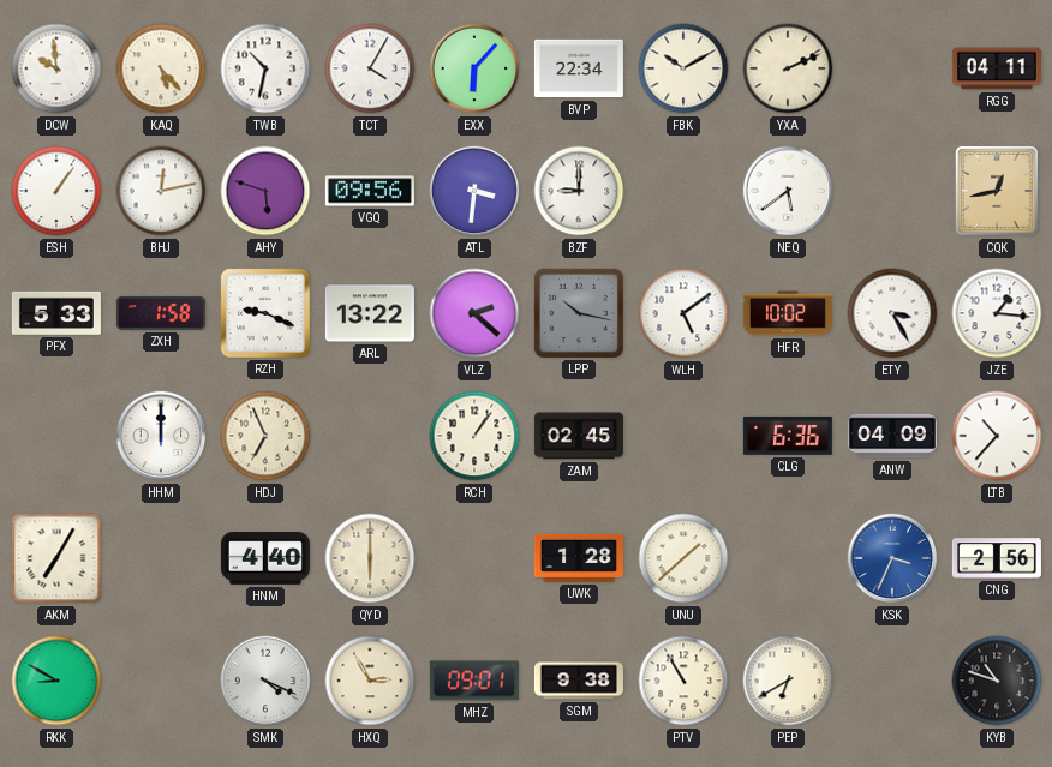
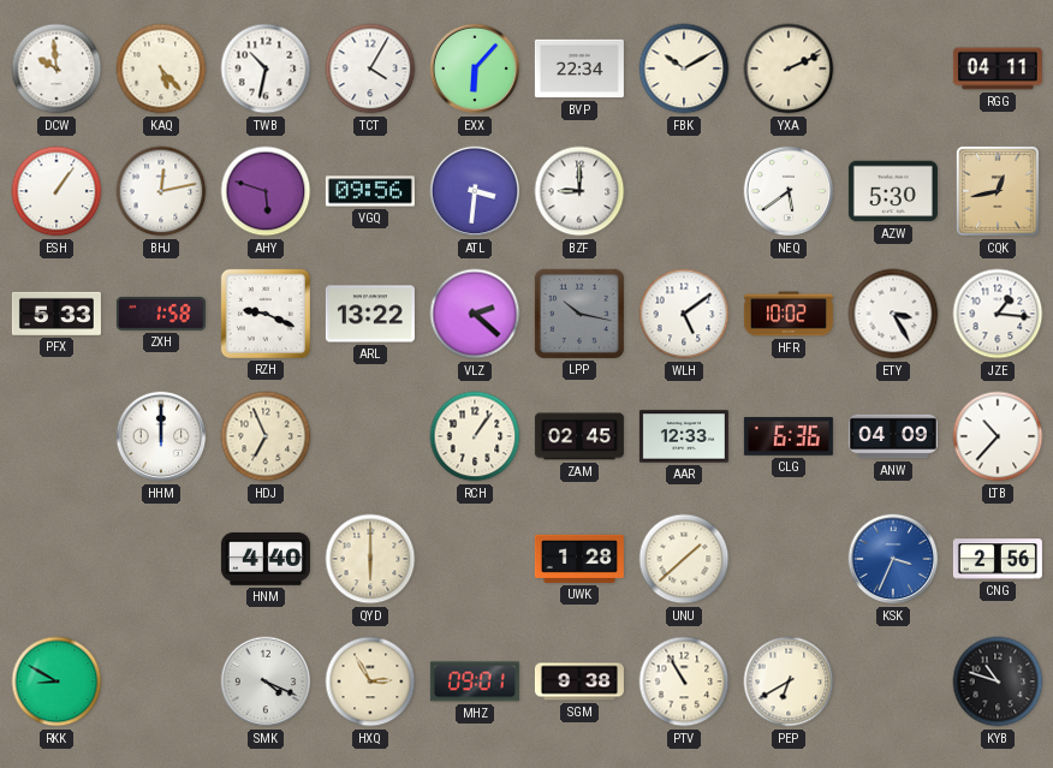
AZW: none -> 5:30
AAR: none -> 12:33
AKM: 7:05 -> none
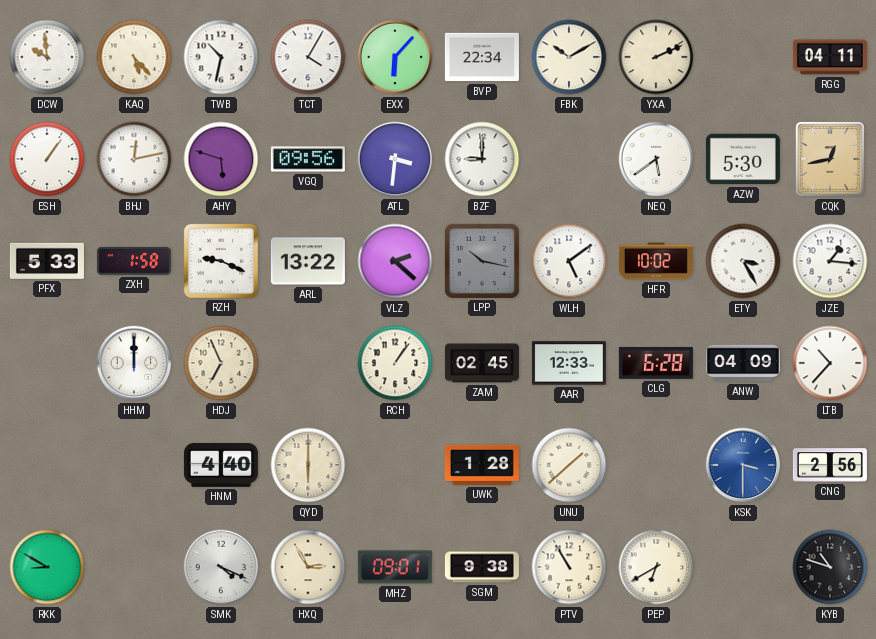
CLG: 6:36 -> 6:28
KSK: 3:34 -> 3:30
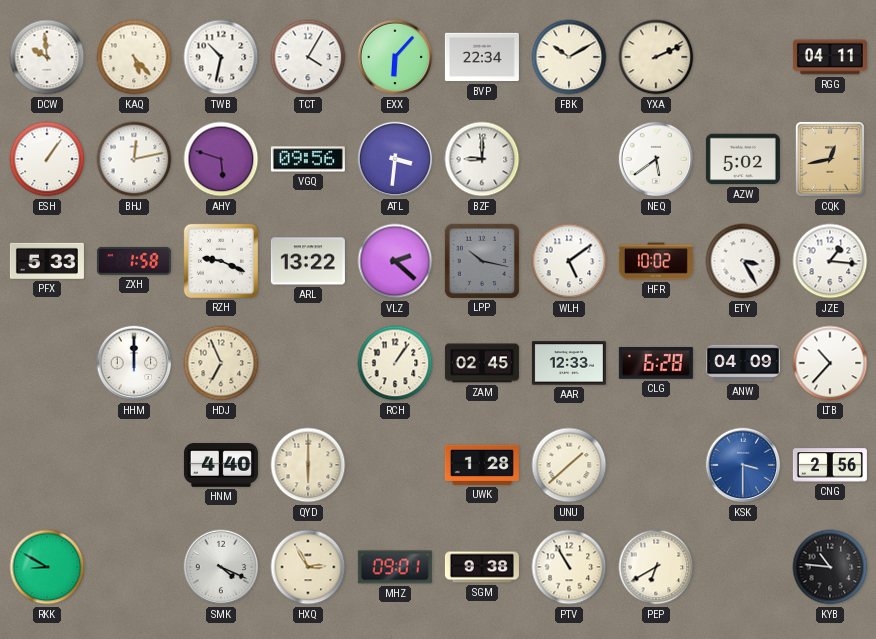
AZW: 5:30 -> 5:02
KYB: 10:48 -> 10:46
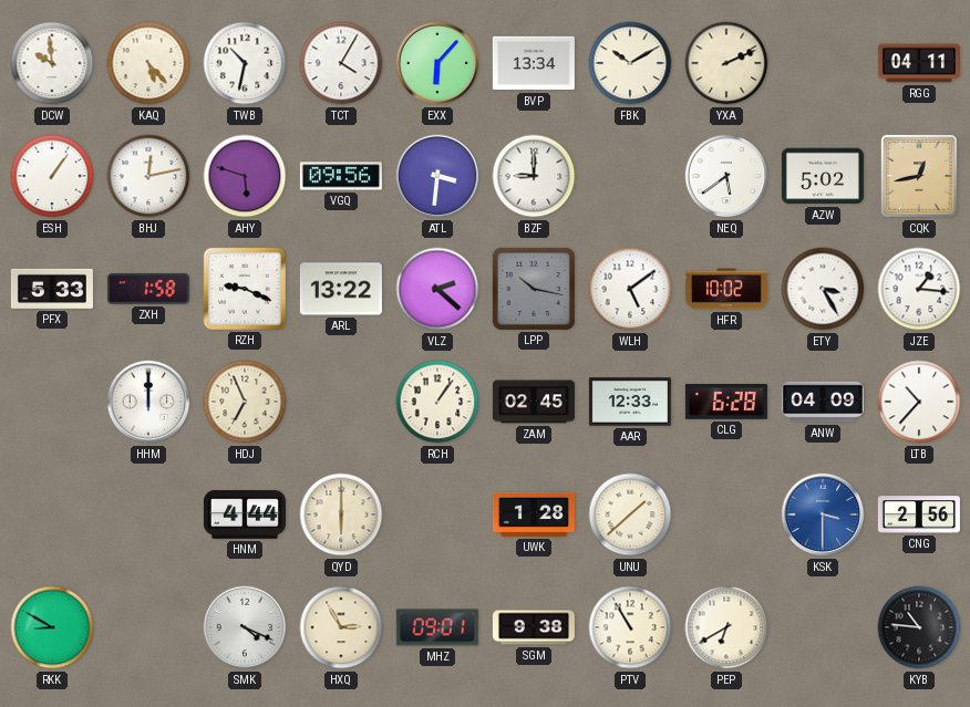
BVP: 22:34 -> 13:34
HNM: 4:40 -> 4:44
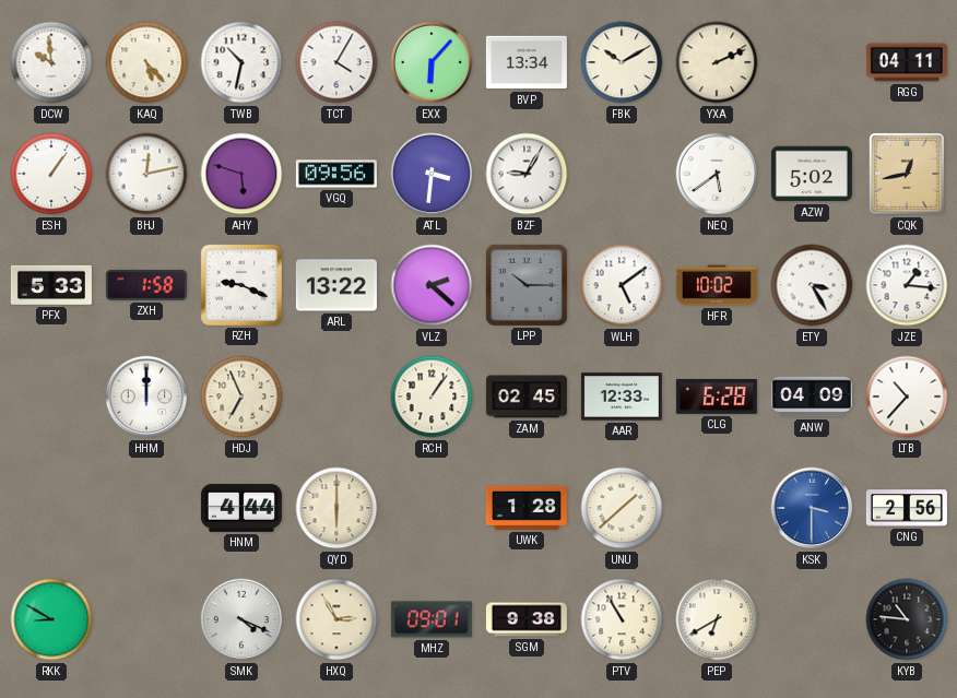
BZF: 9:00 -> 9:05
LPP: 10:17 -> 10:15
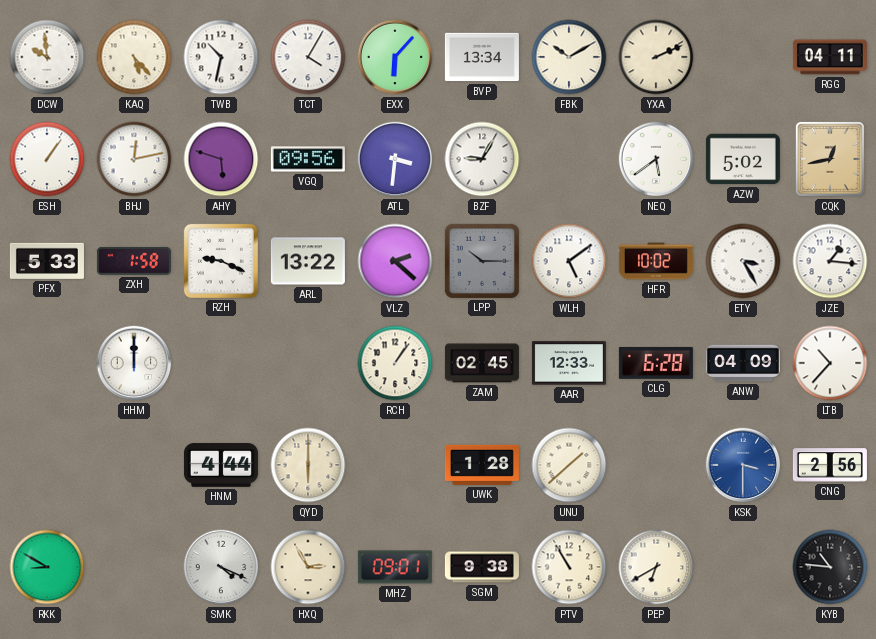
HDJ: 6:56 -> none
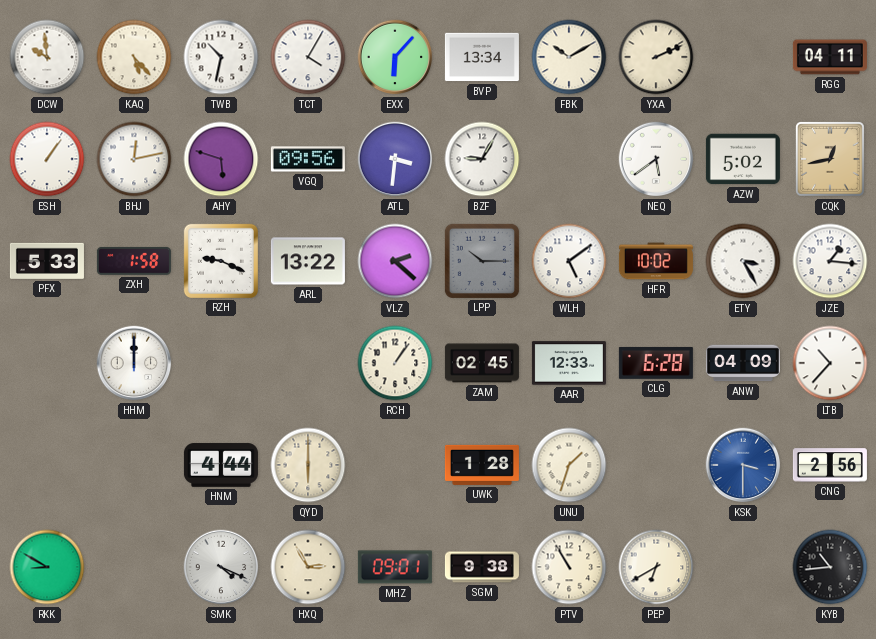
UNU: 1:38 -> 1:33
KYB: 10:46 -> 10:44
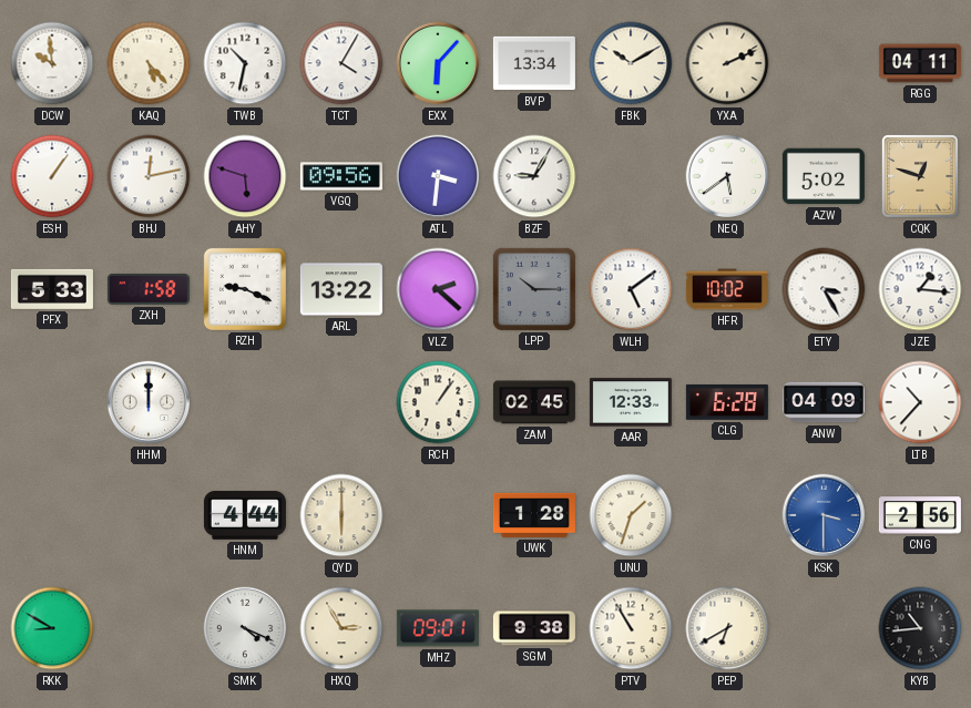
CQK: 12:43 -> 12:48
